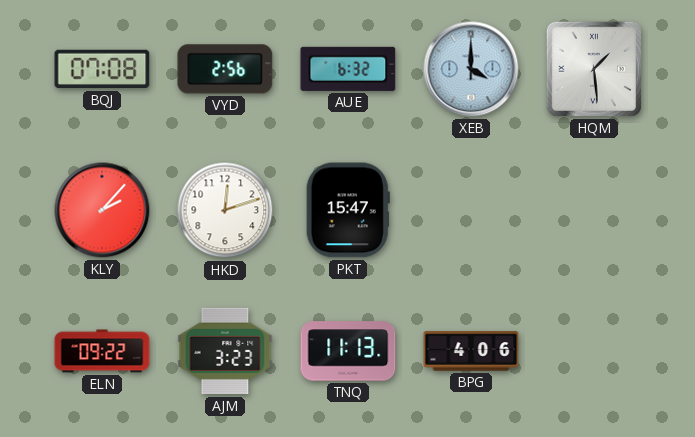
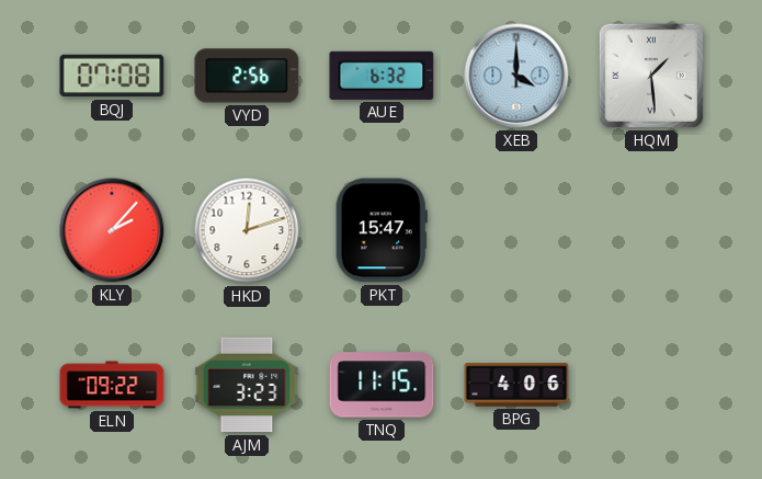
TNQ: 11:13 -> 11:15
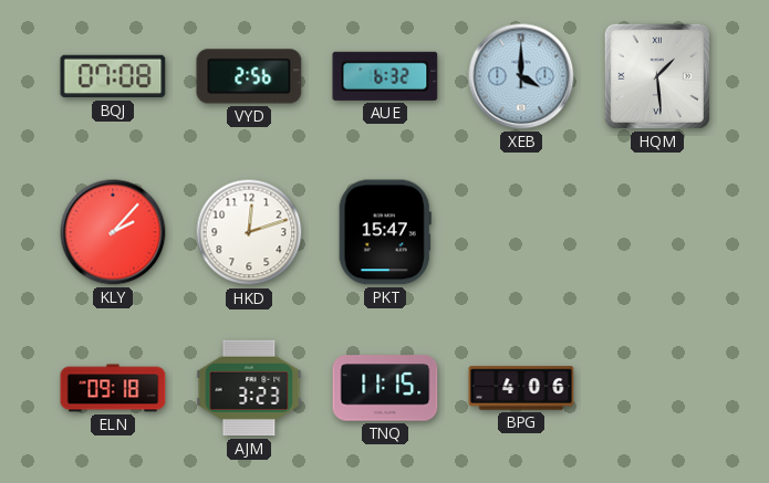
ELN: 09:22 -> 09:18
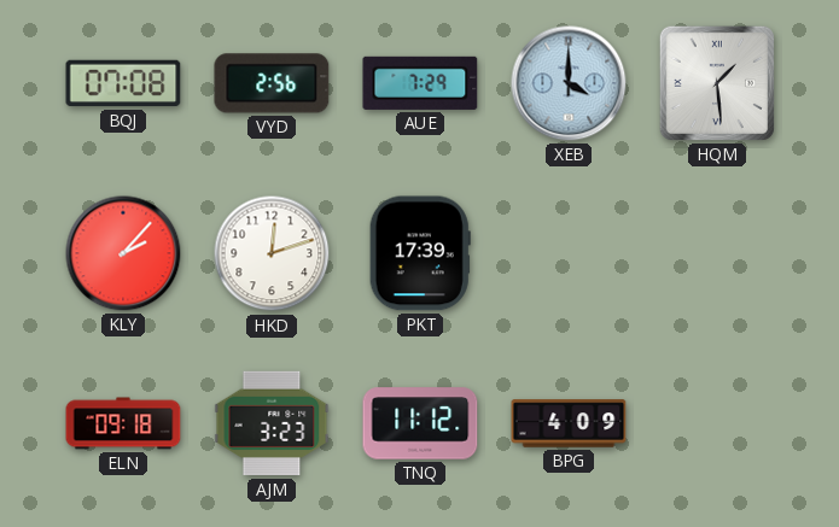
AUE: 6:32 -> 7:29
PKT: 15:47 -> 17:39
TNQ: 11:15 -> 11:12
BPG: 4:06 -> 4:09
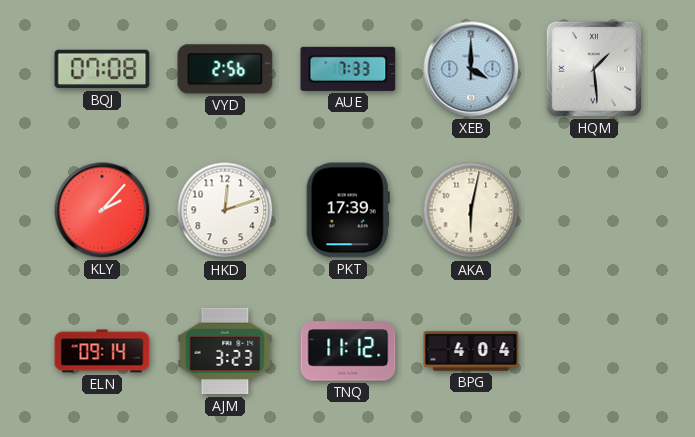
AUE: 7:29 -> 7:33
AKA: none -> 6:02
ELN: 09:18 -> 09:14
BPG: 4:09 -> 4:04
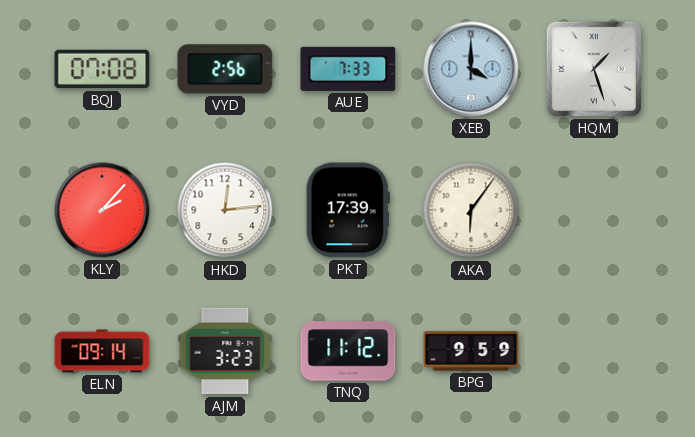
HQM: 1:29 -> 1:27
HKD: 12:12 -> 12:14
AKA: 6:02 -> 6:06
BPG: 4:04 -> 9:59
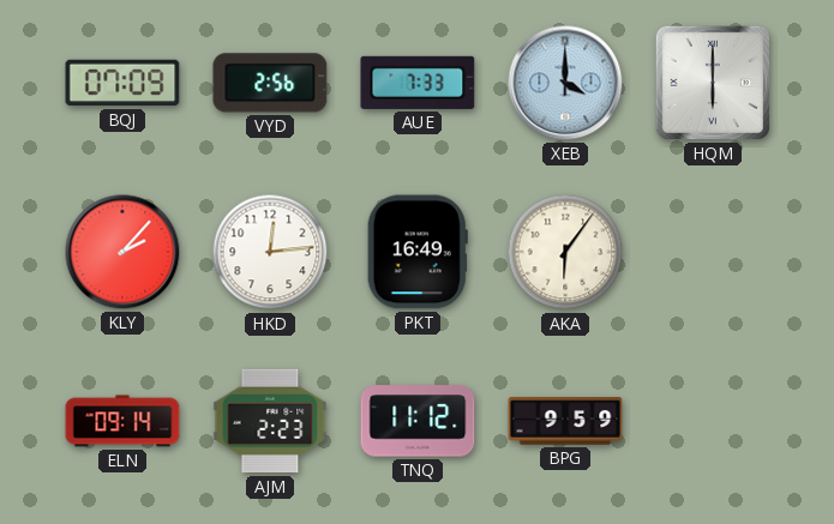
BQJ: 07:08 -> 07:09
HQM: 1:27 -> 6:00
PKT: 17:39 -> 16:49
AJM: 3:23 -> 2:23
